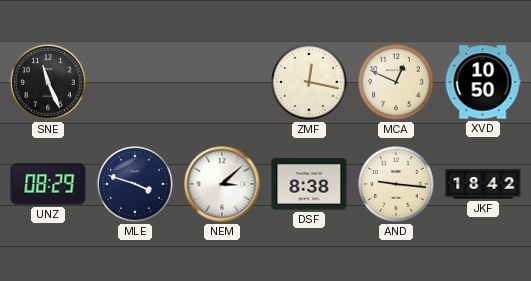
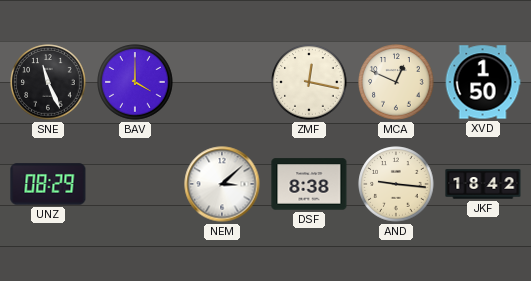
BAV: none -> 4:00
XVD: 10:50 -> 1:50
MLE: 3:48 -> none
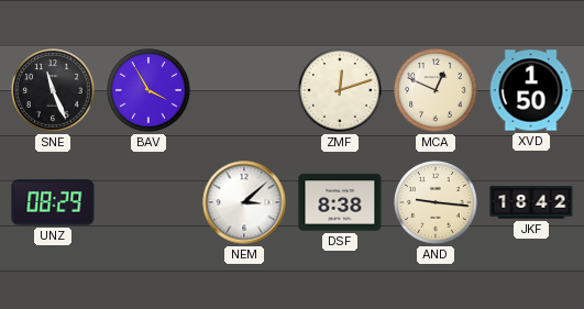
BAV: 4:00 -> 3:55
ZMF: 12:17 -> 12:12
